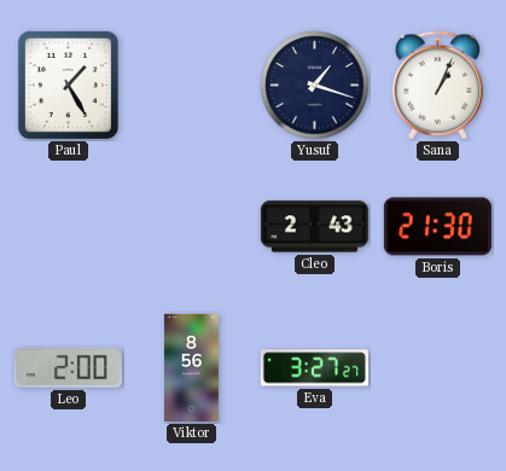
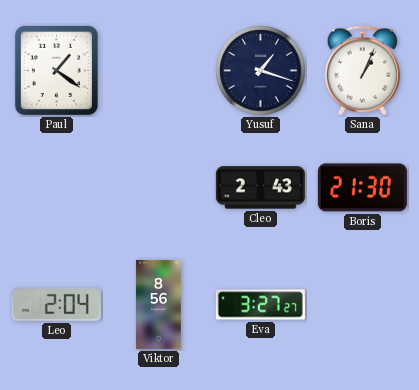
Paul: 1:25 -> 1:21
Leo: 2:00 -> 2:04
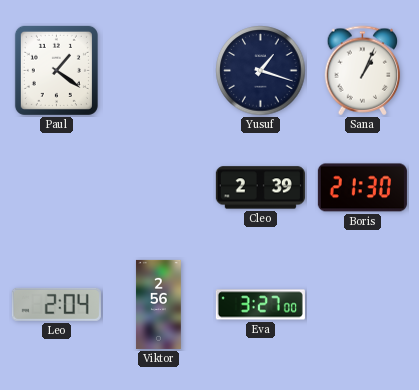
Cleo: 2:43 -> 2:39
Viktor: 8:56 -> 2:56
Eva: 3:27:27 -> 3:27:00
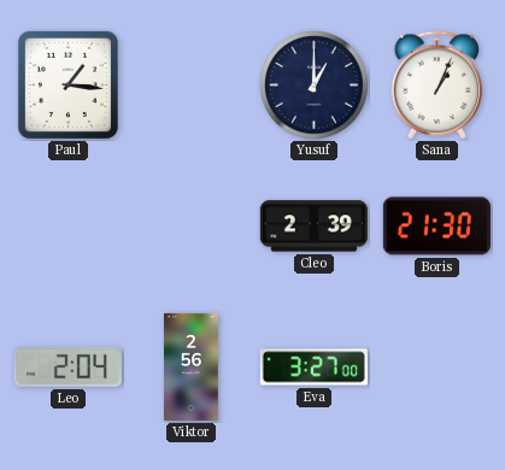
Paul: 1:21 -> 1:16
Yusuf: 1:18 -> 1:00
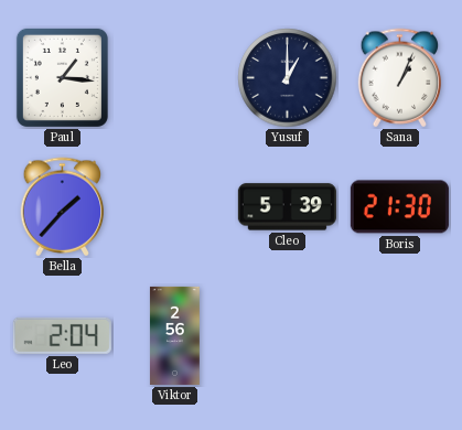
Bella: none -> 1:37
Cleo: 2:39 -> 5:39
Eva: 3:27 -> none
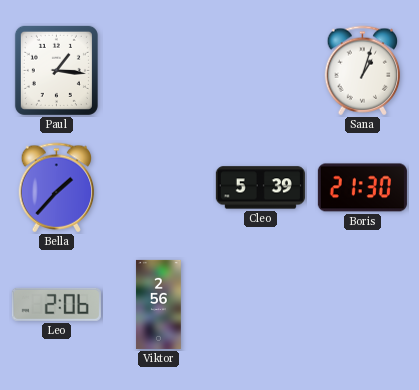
Yusuf: 1:00 -> none
Sana: 1:04 -> 1:03
Leo: 2:04 -> 2:06
